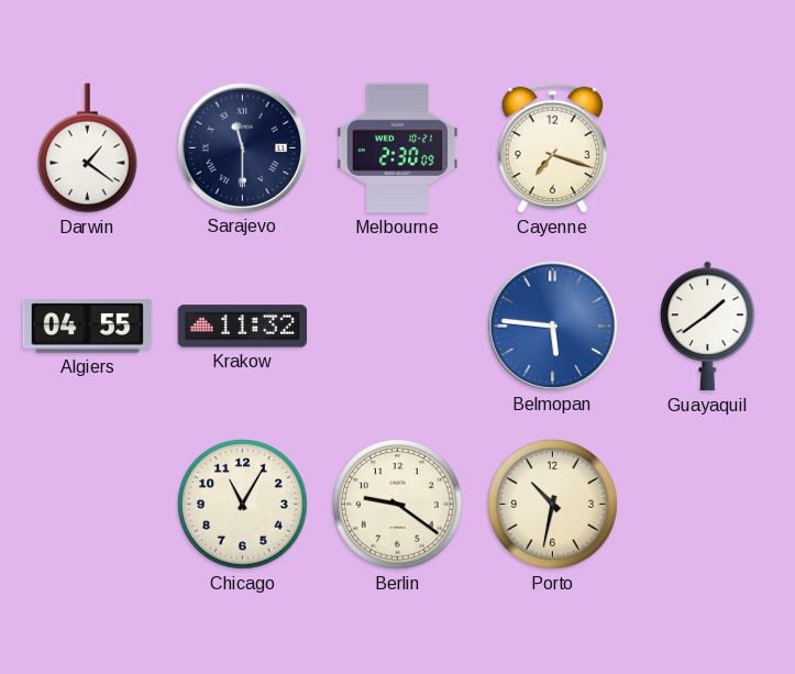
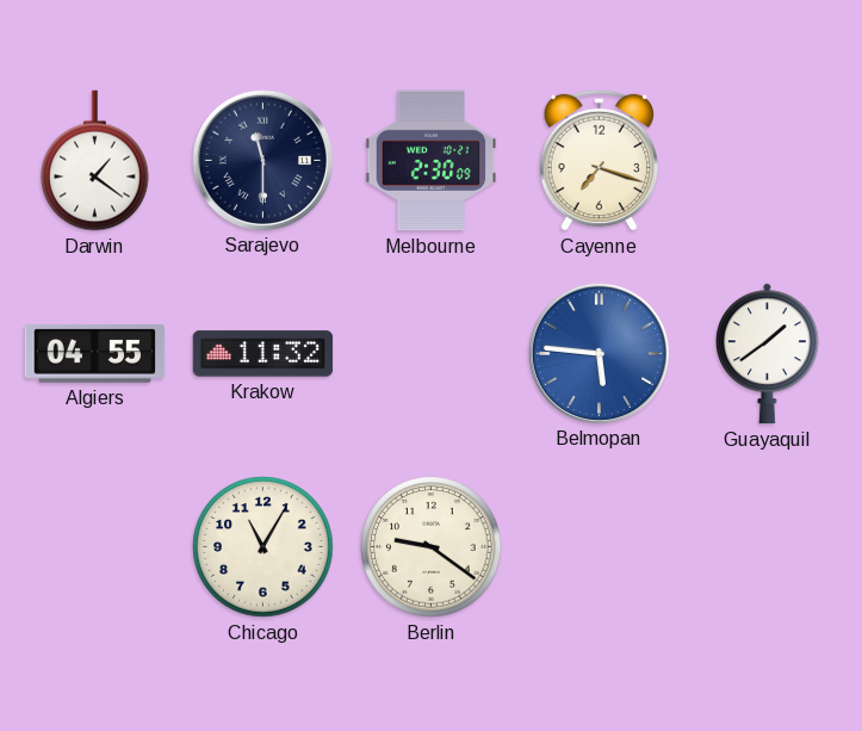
Porto: 10:32 -> none
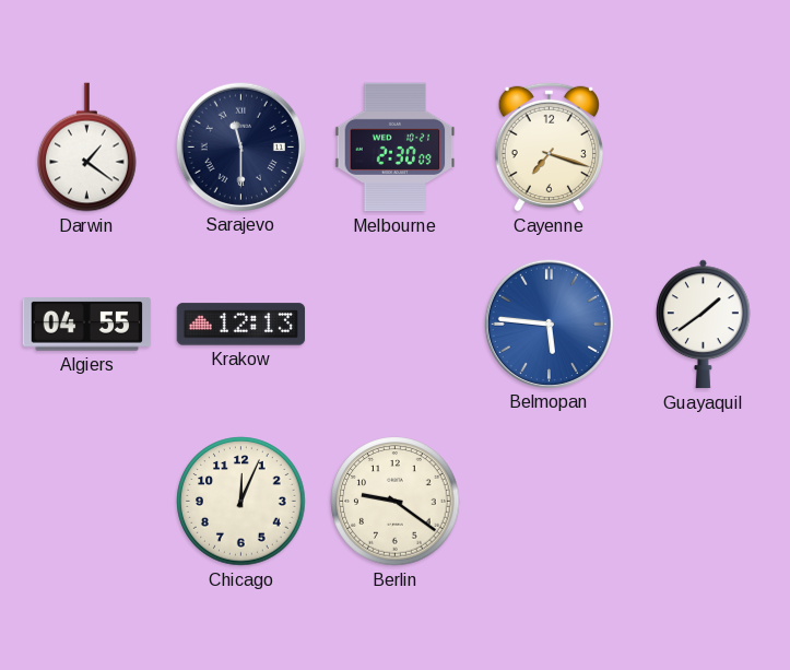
Krakow: 11:32 -> 12:13
Chicago: 11:05 -> 12:04
